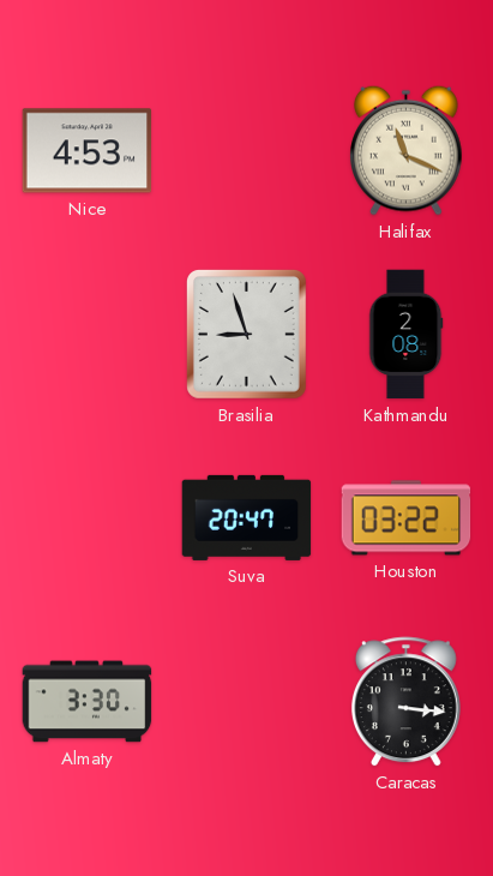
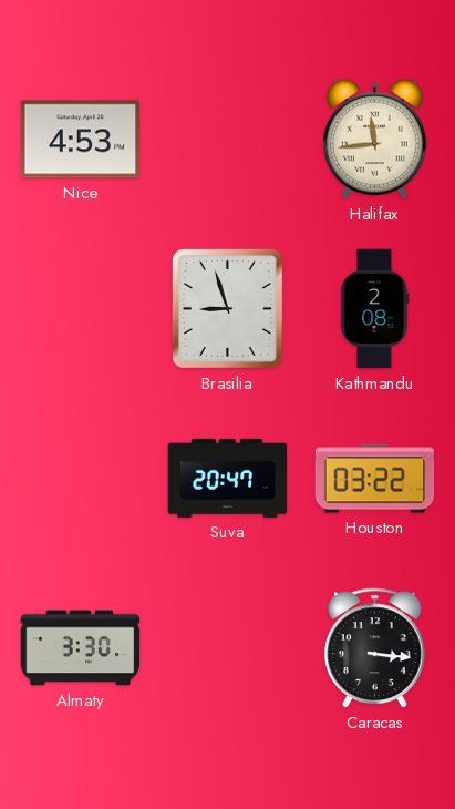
Halifax: 11:19 -> 11:44
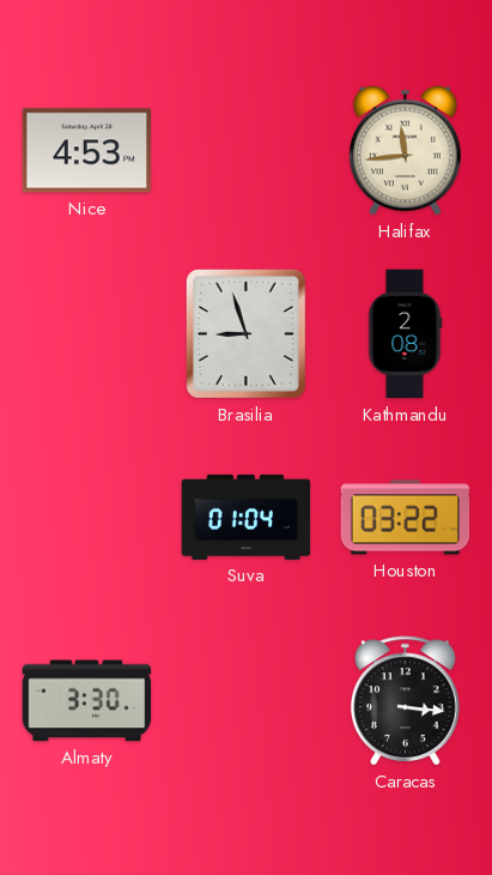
Suva: 20:47 -> 01:04
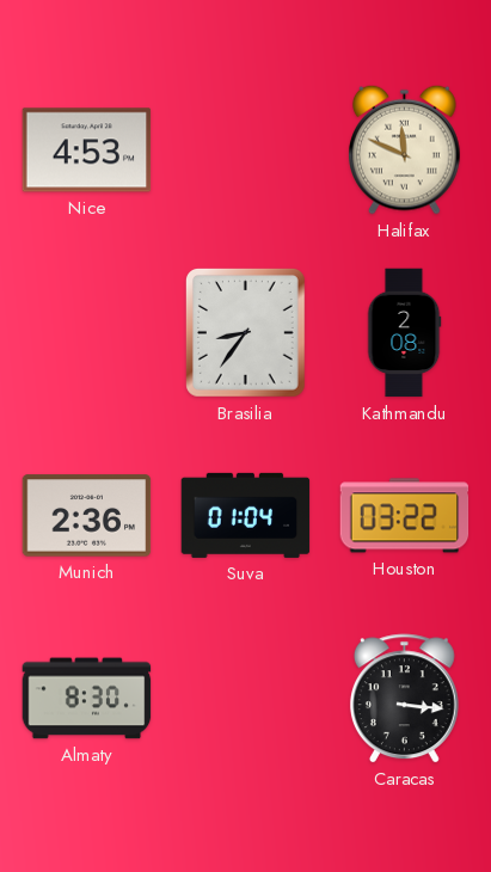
Halifax: 11:44 -> 11:49
Brasilia: 8:57 -> 8:36
Munich: none -> 2:36
Almaty: 3:30 -> 8:30
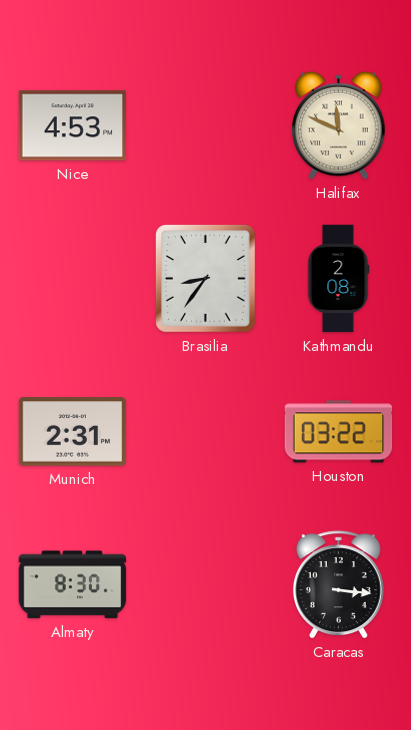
Munich: 2:36 -> 2:31
Suva: 01:04 -> none
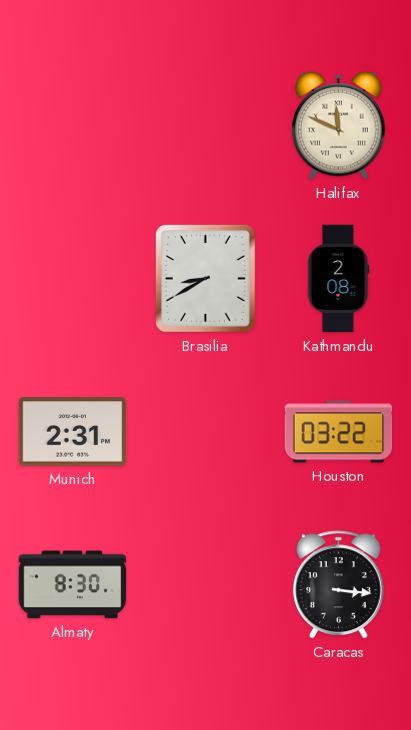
Nice: 4:53 -> none
Brasilia: 8:36 -> 8:40
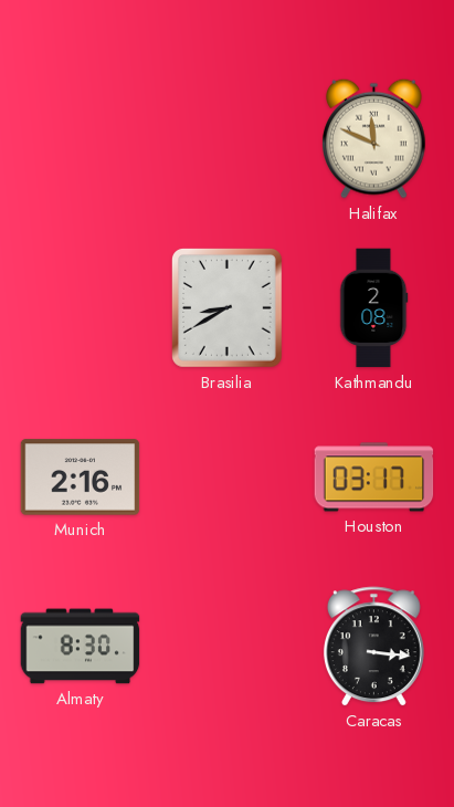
Munich: 2:31 -> 2:16
Houston: 03:22 -> 03:17
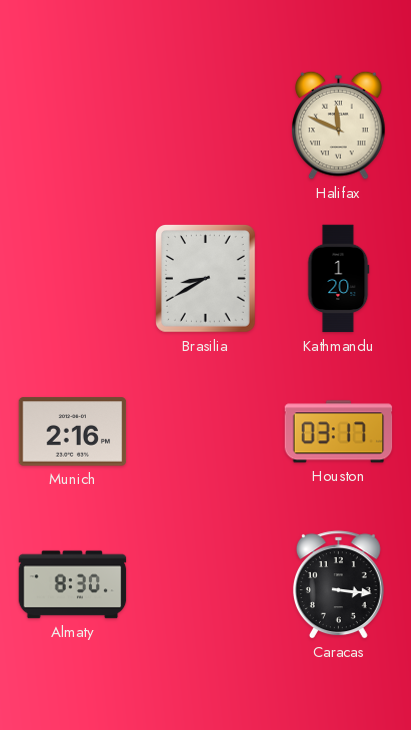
Kathmandu: 2:08 -> 1:20
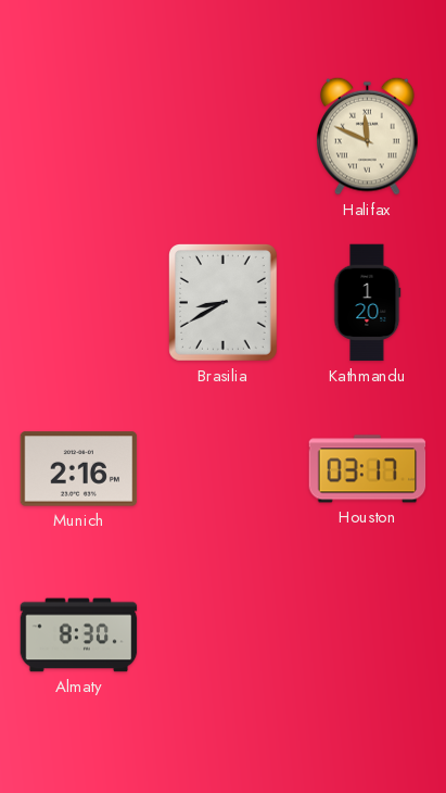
Caracas: 3:16 -> none
